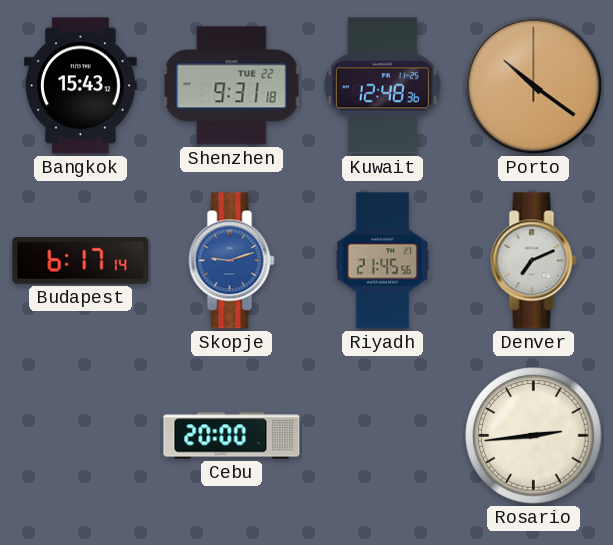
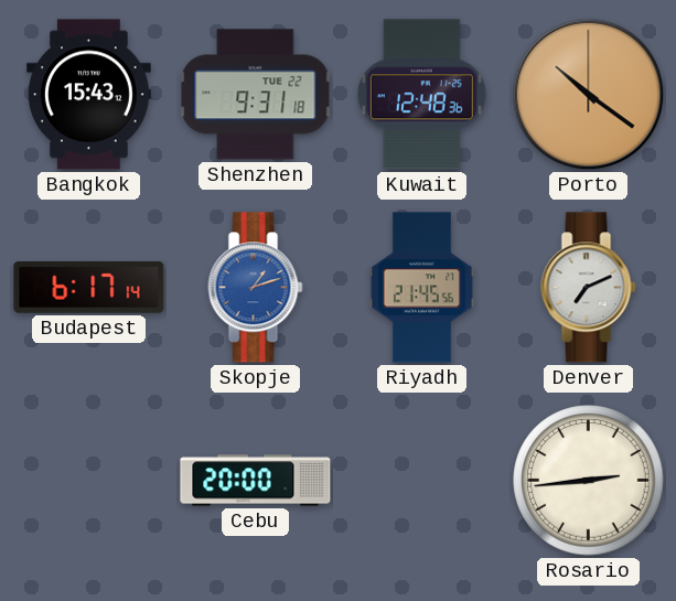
Skopje: 9:12 -> 1:12
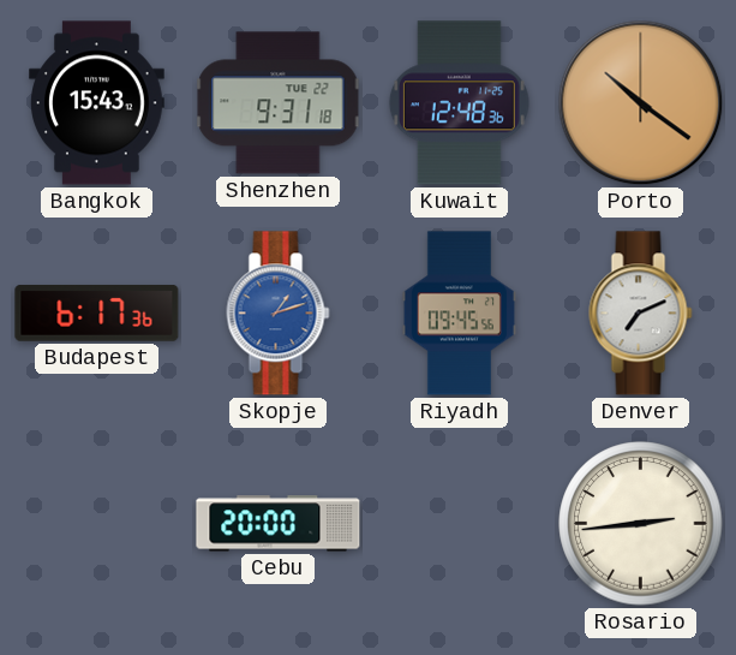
Budapest: 6:17:14 -> 6:17:36
Riyadh: 21:45 -> 09:45
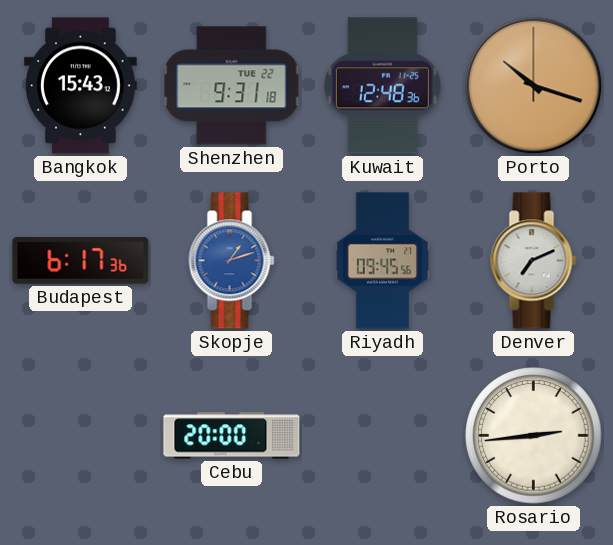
Porto: 10:21 -> 10:18
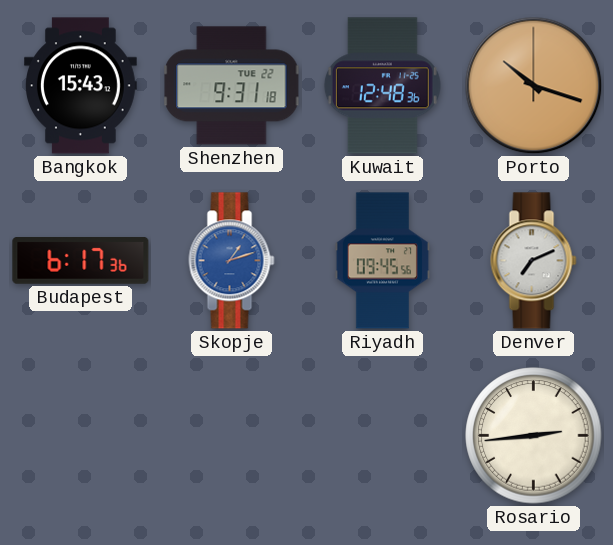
Cebu: 20:00 -> none
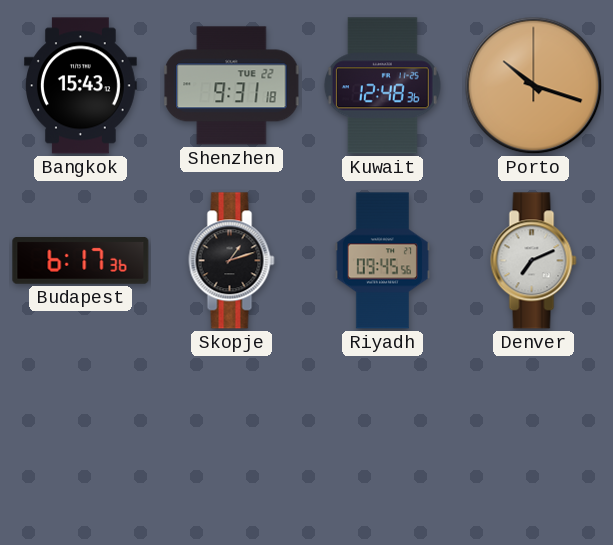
Skopje dial: blue -> black
Rosario: 2:44 -> none
